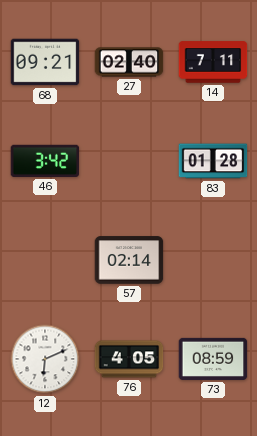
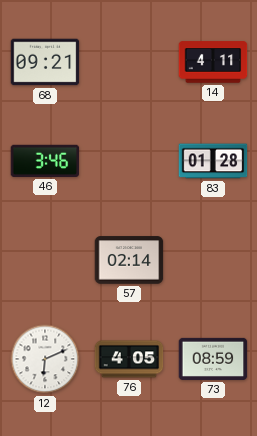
27: 02:40 -> none
14: 7:11 -> 4:11
46: 3:42 -> 3:46
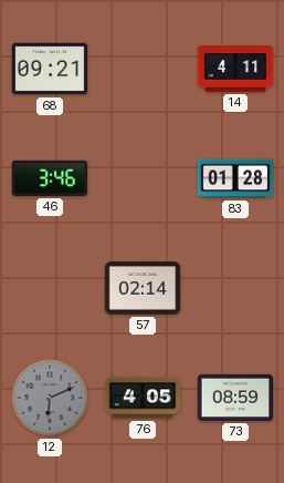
12 dial: white -> grey
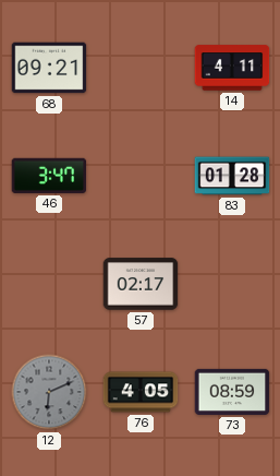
46: 3:46 -> 3:47
57: 02:14 -> 02:17
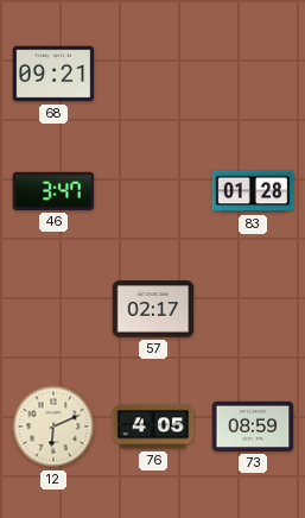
14: 4:11 -> none
12 dial: grey -> cream
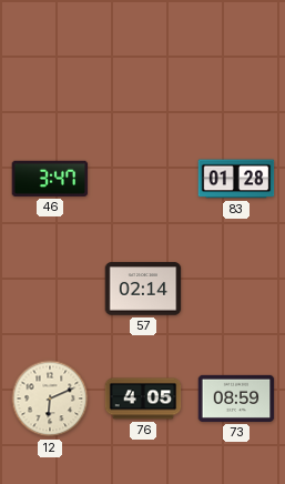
68: 09:21 -> none
57: 02:17 -> 02:14
